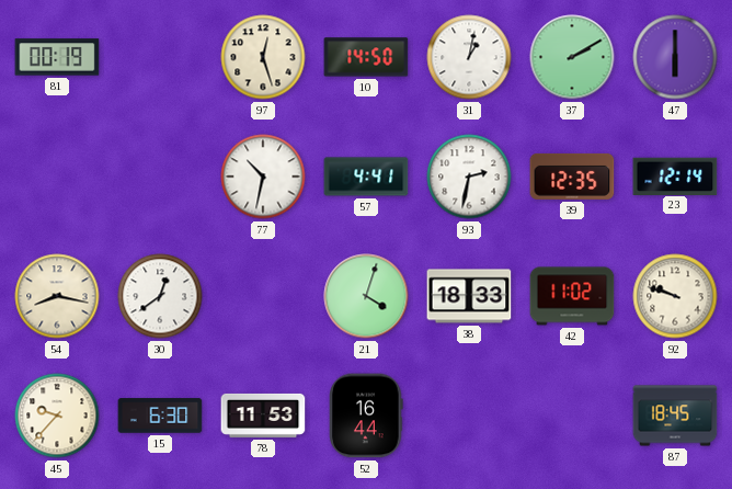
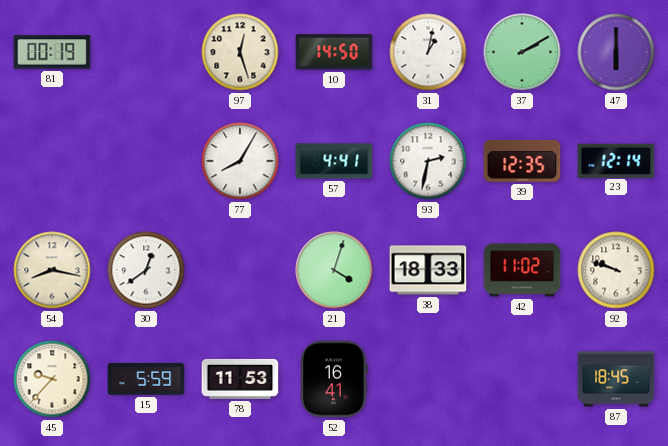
77: 10:32 -> 8:05
15: 6:30 -> 5:59
52: 16:44 -> 16:41
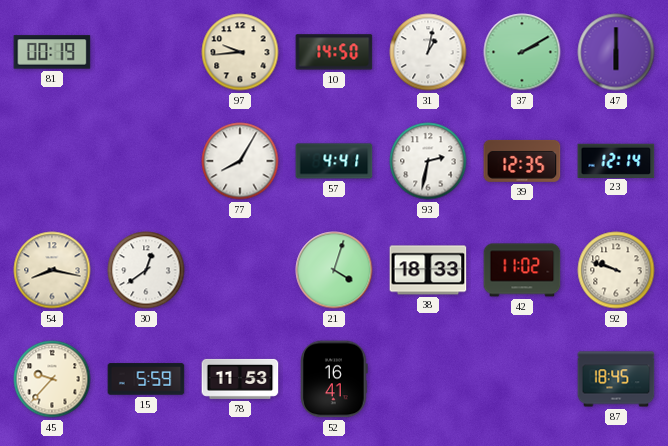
97: 12:27 -> 9:44
